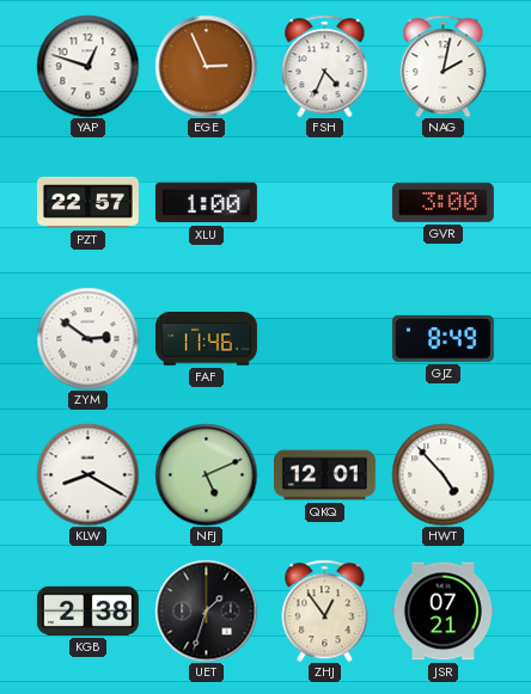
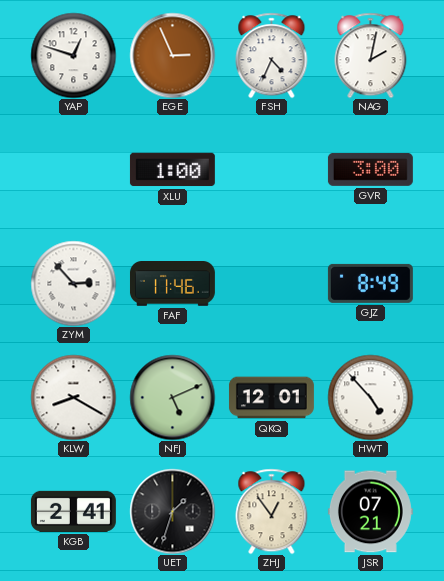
PZT: 22:57 -> none
ZYM: 2:51 -> 2:53
KGB: 2:38 -> 2:41
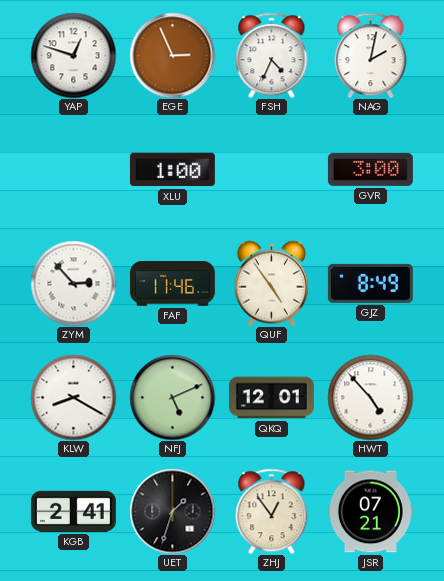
QUF: none -> 4:54
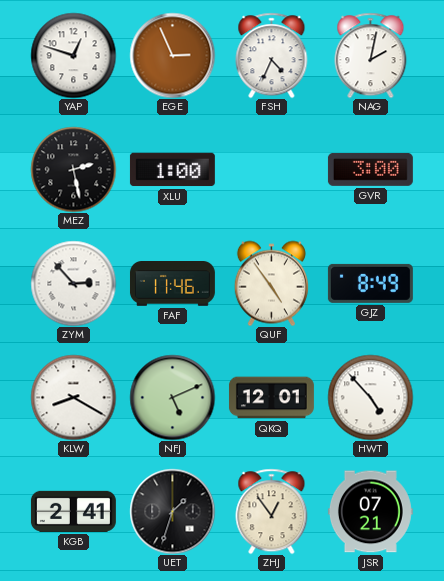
MEZ: none -> 2:28
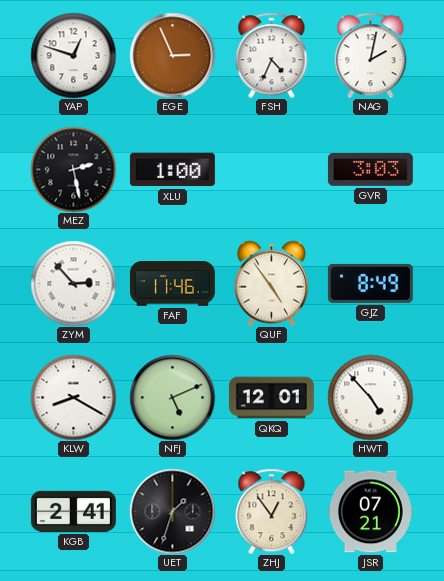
GVR: 3:00 -> 3:03
